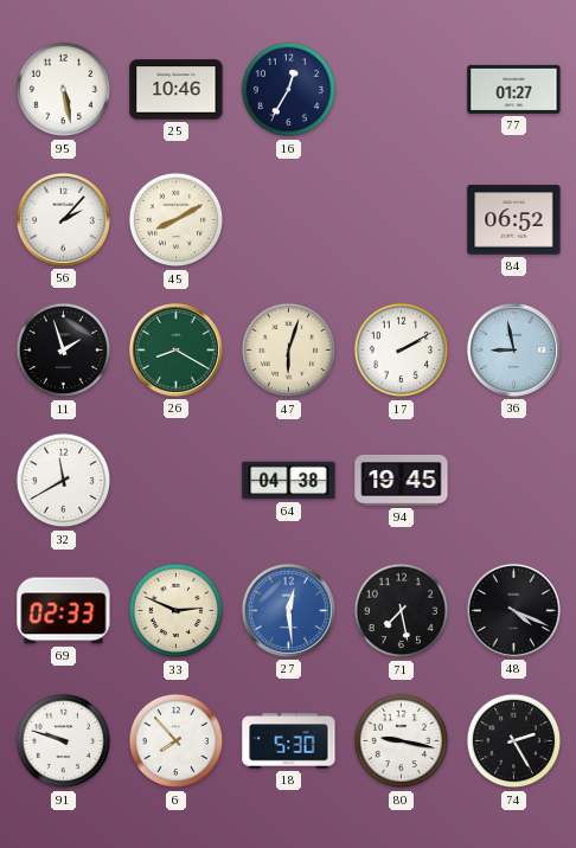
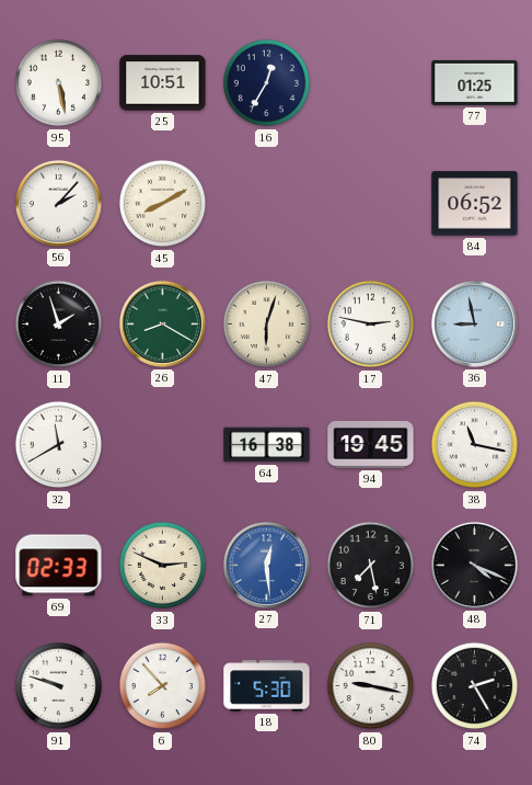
25: 10:46 -> 10:51
77: 01:27 -> 01:25
17: 2:10 -> 2:47
64: 04:38 -> 16:38
38: none -> 11:17
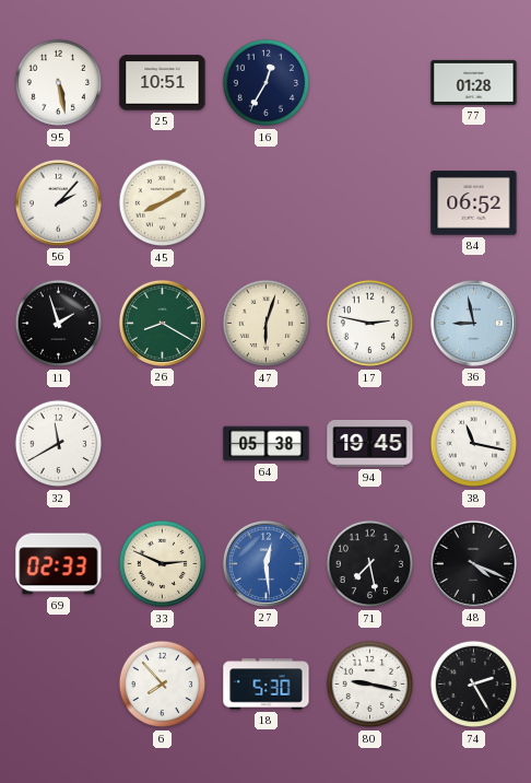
77: 01:25 -> 01:28
64: 16:38 -> 05:38
91: 9:48 -> none
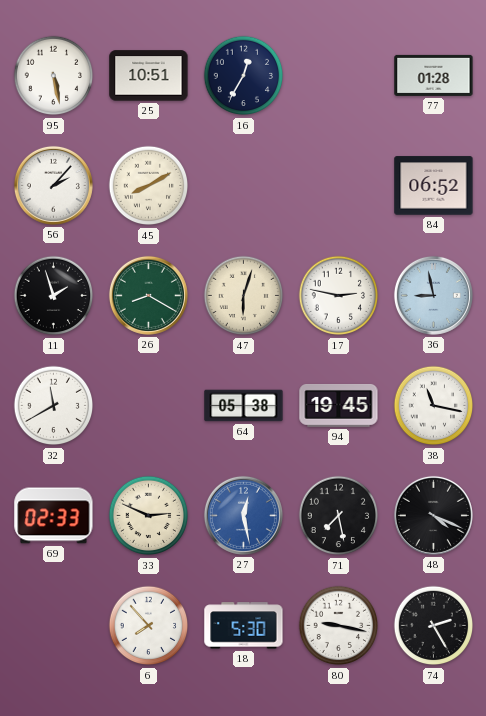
27: 12:29 -> 12:28
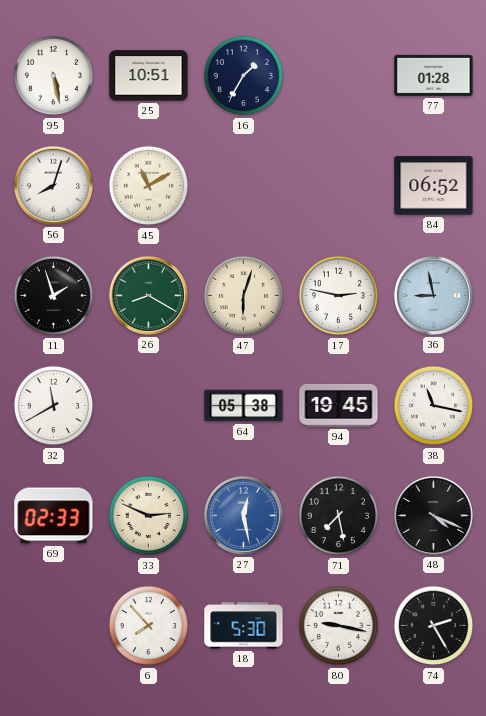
16: 12:35 -> 1:35
56: 2:07 -> 8:03
45: 8:10 -> 11:10
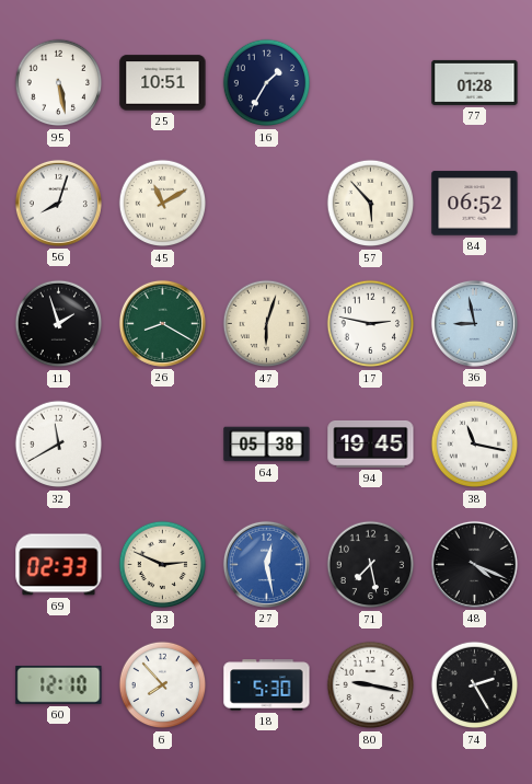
57: none -> 5:53
60: none -> 12:10
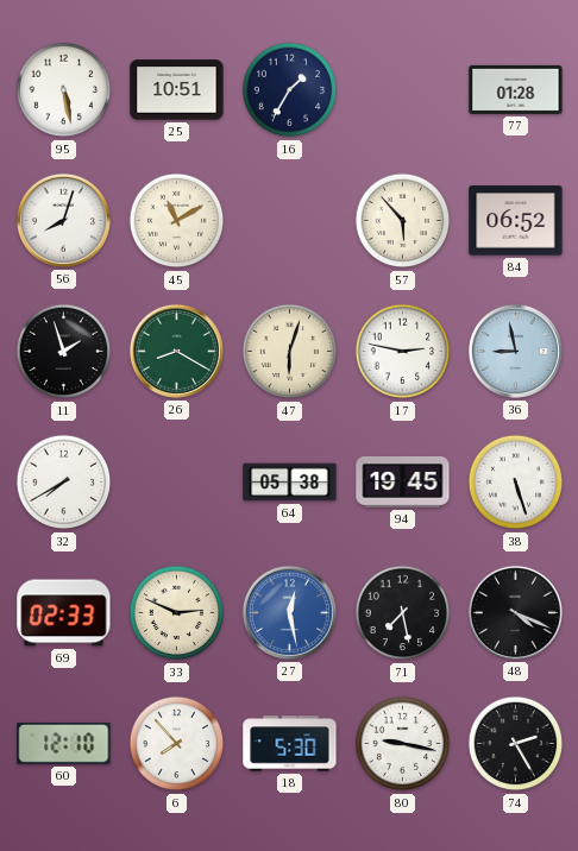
32: 11:40 -> 7:40
38: 11:17 -> 5:27
